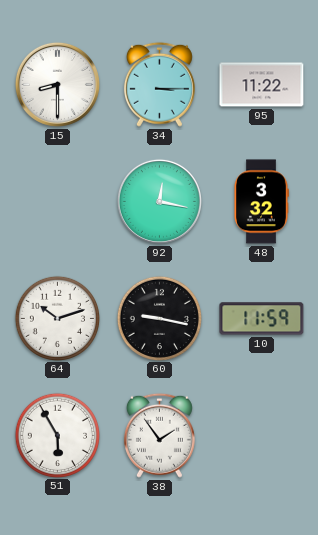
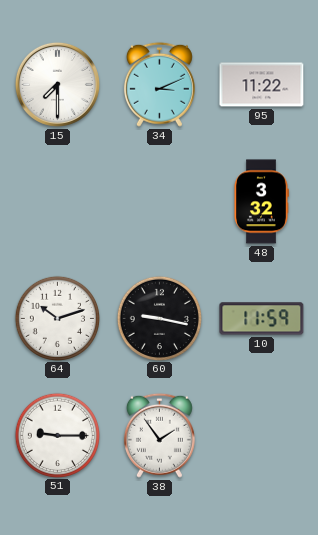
15: 8:30 -> 7:30
34: 3:15 -> 3:11
92: 12:17 -> none
51: 5:55 -> 9:15
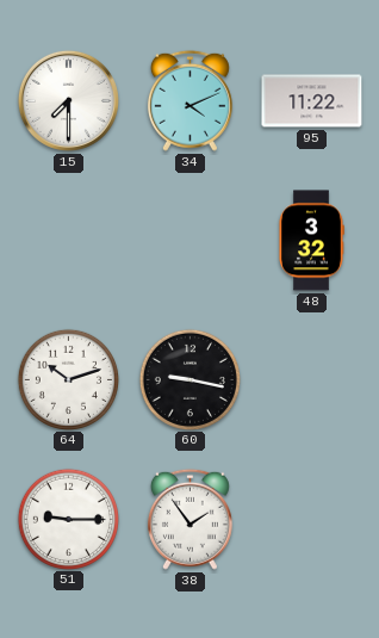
34: 3:11 -> 4:11
10: 11:59 -> none
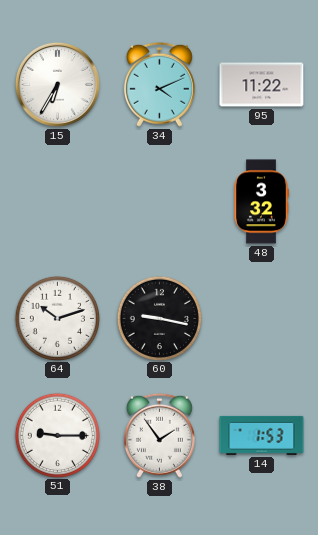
15: 7:30 -> 6:35
14: none -> 1:53
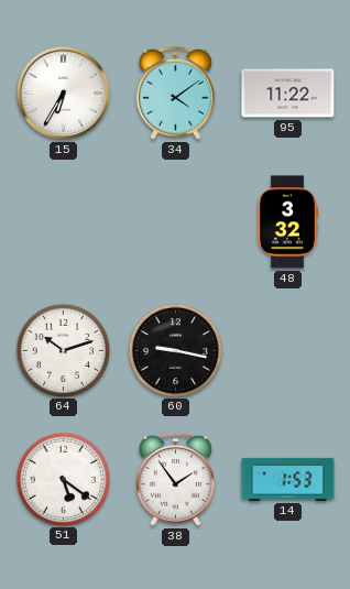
34: 4:11 -> 4:09
51: 9:15 -> 5:21
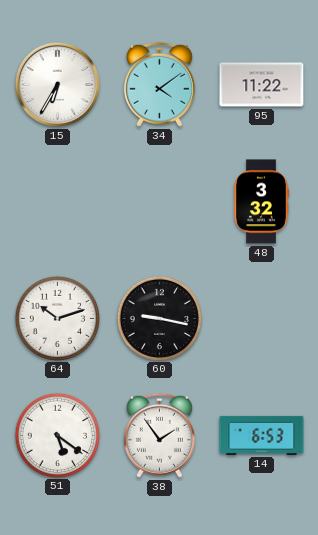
14: 1:53 -> 6:53
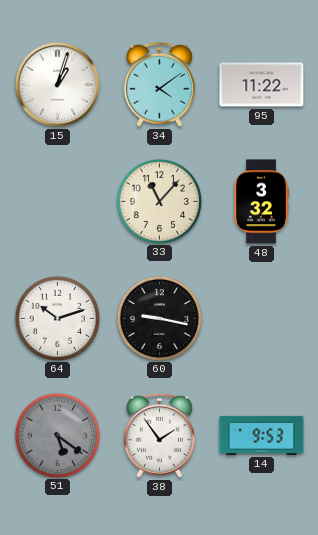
15: 6:35 -> 1:03
33: none -> 11:07
51 dial: white -> grey
14: 6:53 -> 9:53
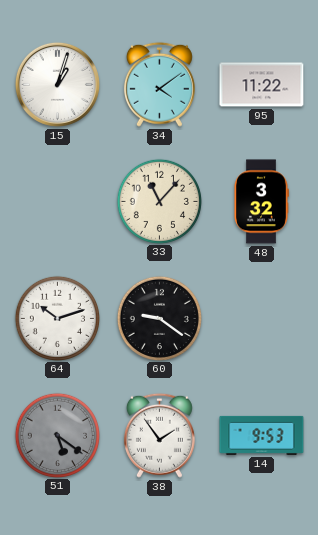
60: 9:17 -> 9:21
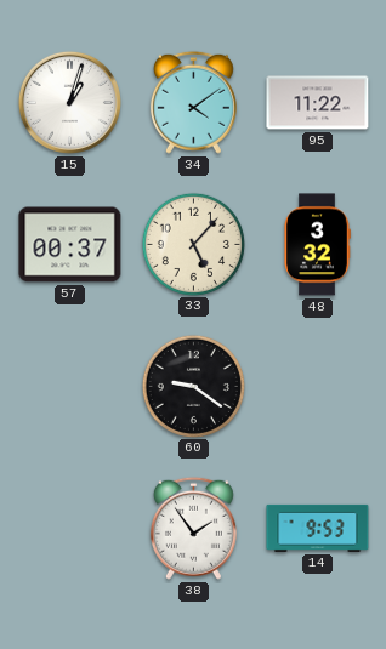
57: none -> 00:37
33: 11:07 -> 5:07
64: 10:12 -> none
51: 5:21 -> none
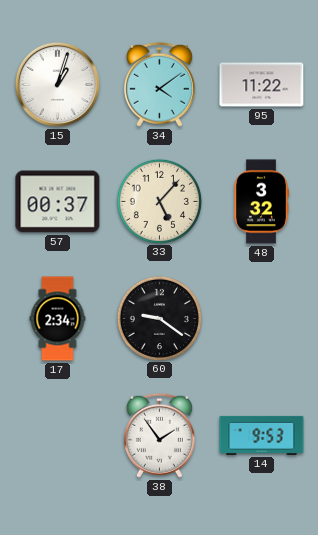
17: none -> 2:34
